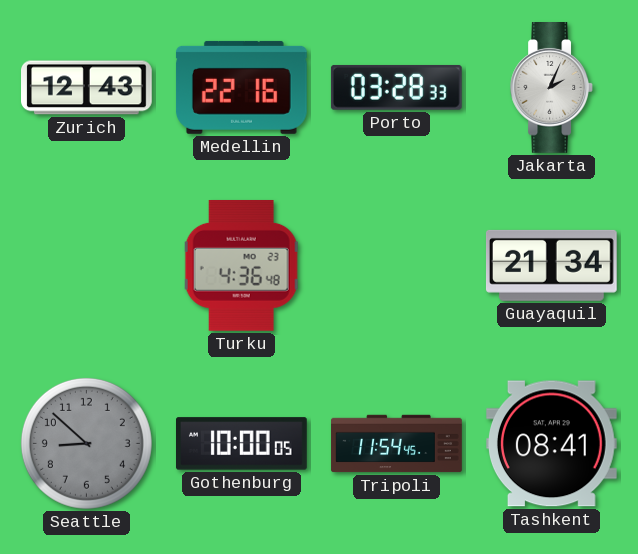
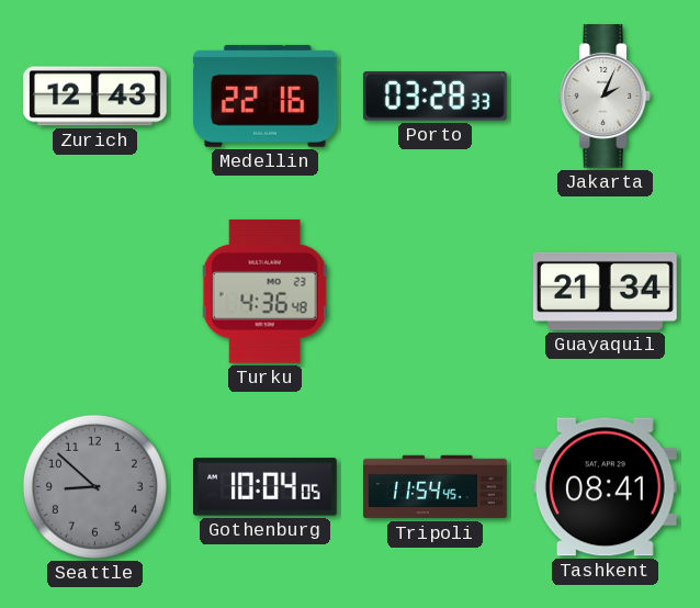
Gothenburg: 10:00 -> 10:04
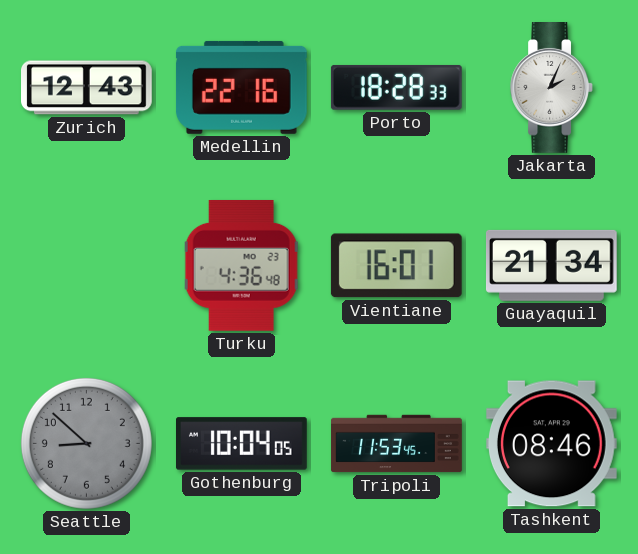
Porto: 03:28 -> 18:28
Vientiane: none -> 16:01
Tripoli: 11:54 -> 11:53
Tashkent: 08:41 -> 08:46
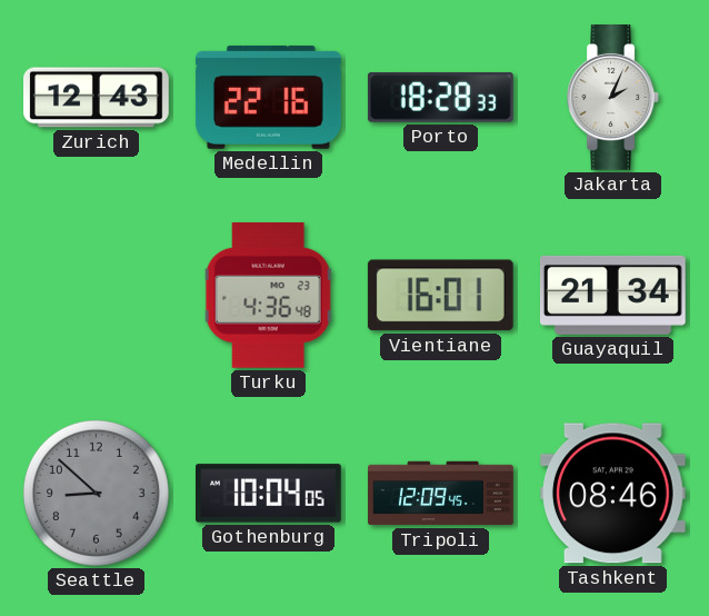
Tripoli: 11:53 -> 12:09
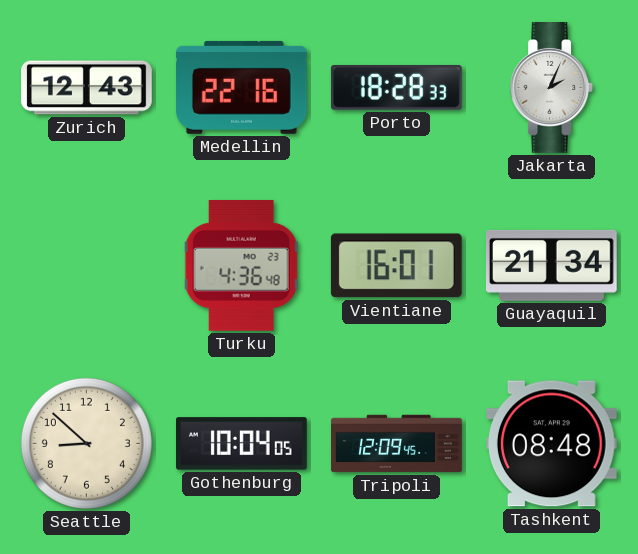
Seattle dial: grey -> cream
Tashkent: 08:46 -> 08:48
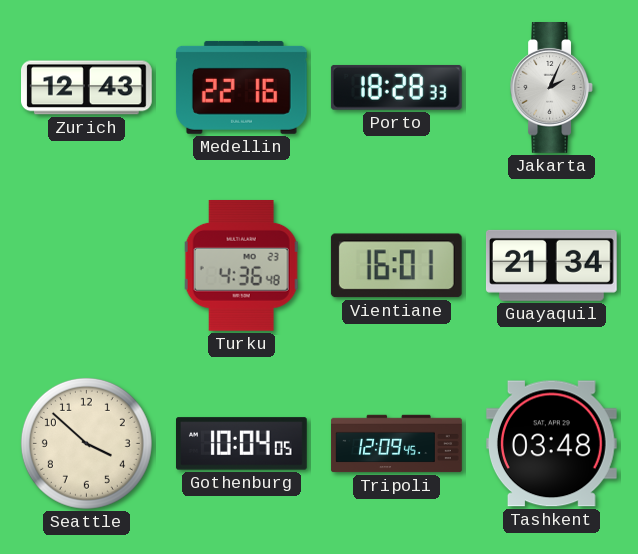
Seattle: 8:52 -> 3:52
Tashkent: 08:48 -> 03:48
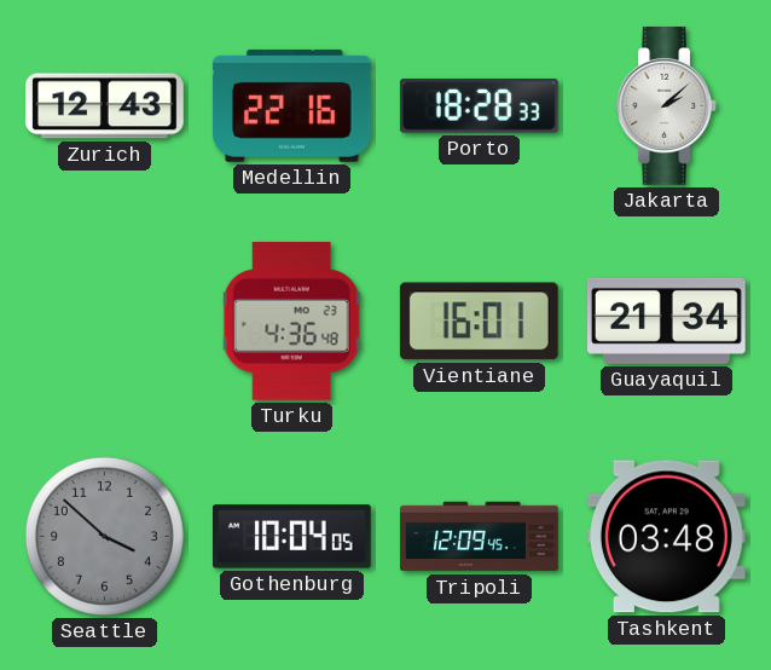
Jakarta: 2:04 -> 2:08
Seattle dial: cream -> grey
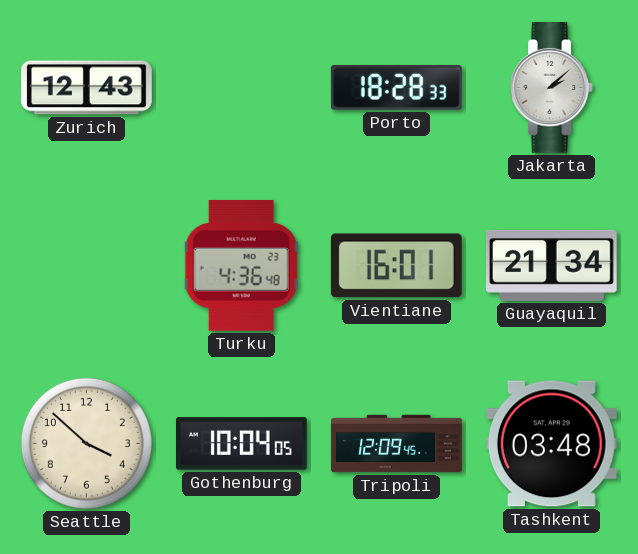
Medellin: 22:16 -> none
Seattle dial: grey -> cream
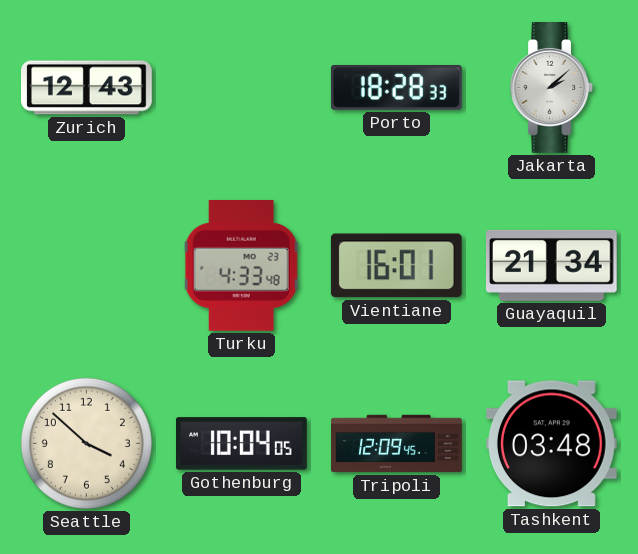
Turku: 4:36 -> 4:33
